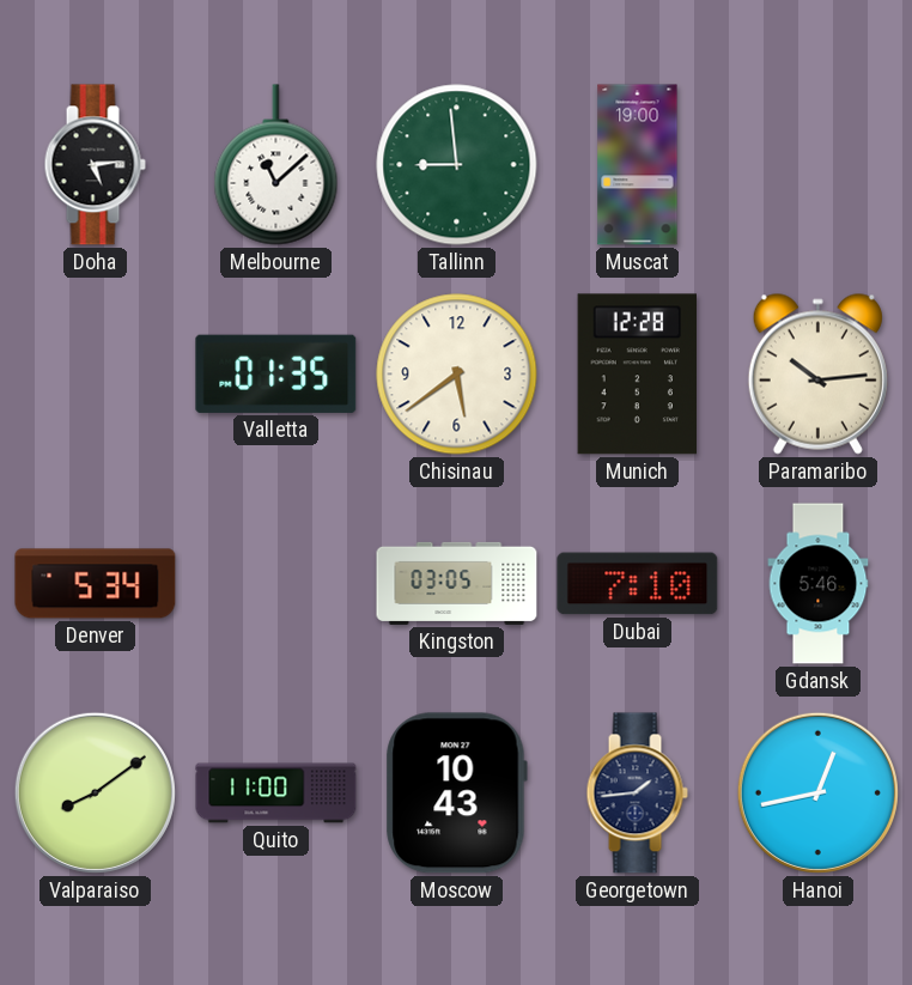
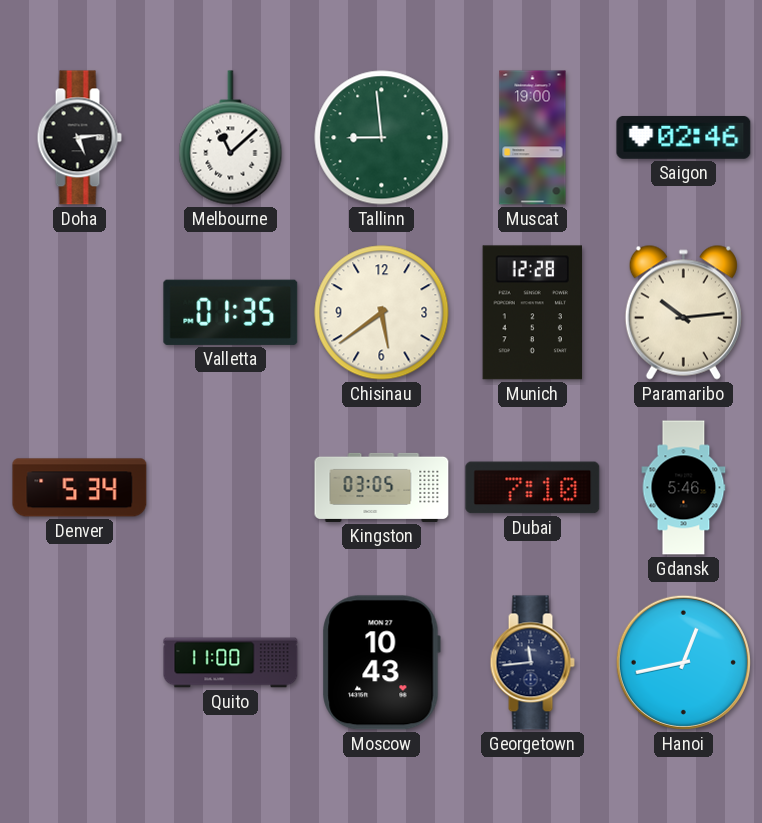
Saigon: none -> 02:46
Valparaiso: 8:09 -> none
Georgetown: 1:44 -> 11:44
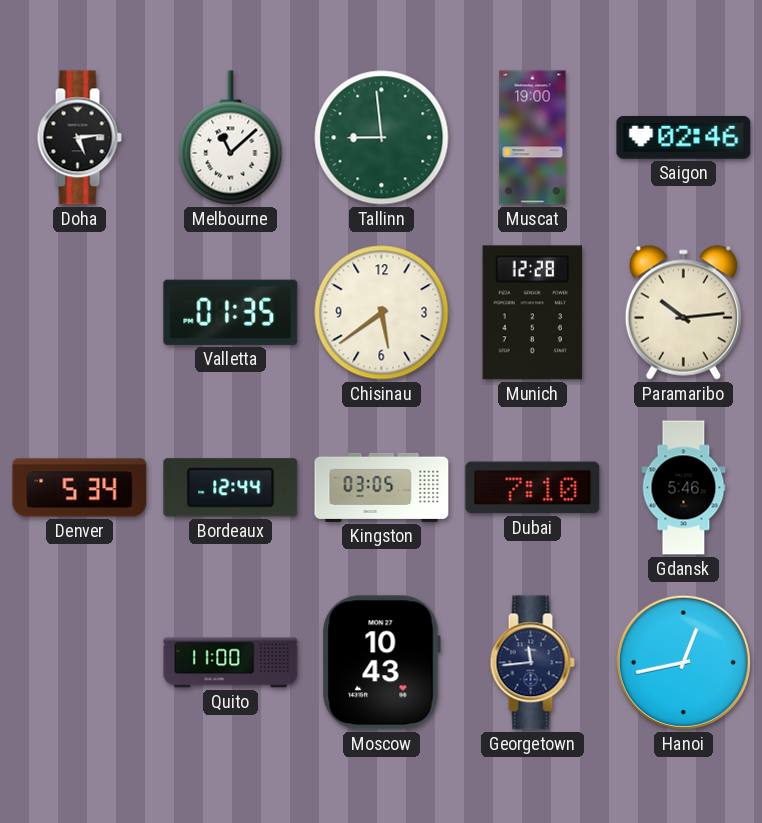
Bordeaux: none -> 12:44
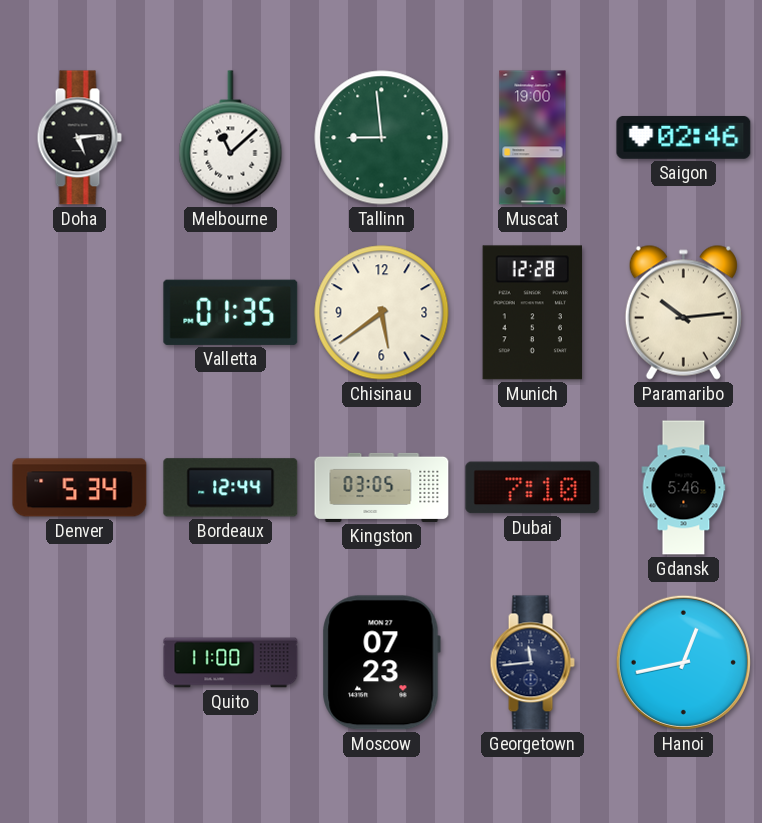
Moscow: 10:43 -> 07:23
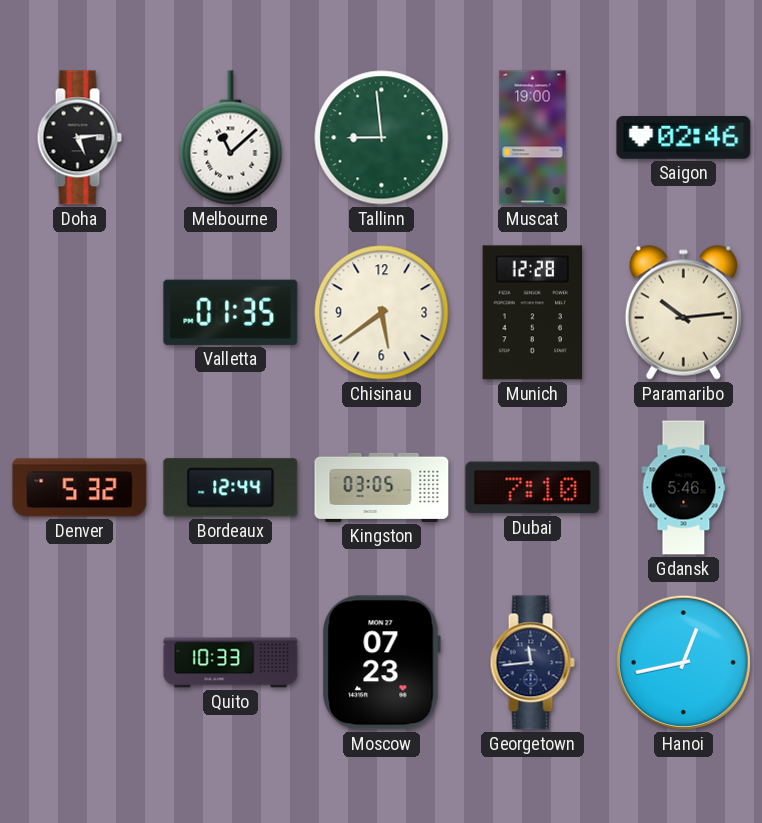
Denver: 5:34 -> 5:32
Quito: 11:00 -> 10:33
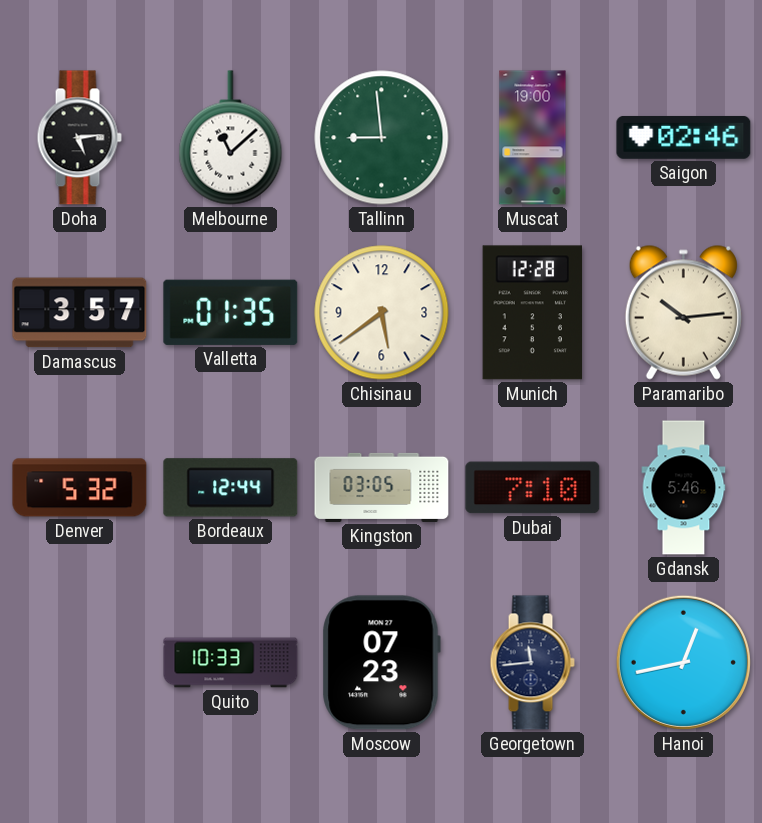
Damascus: none -> 3:57
